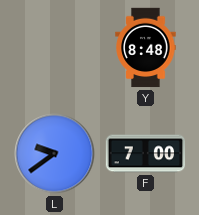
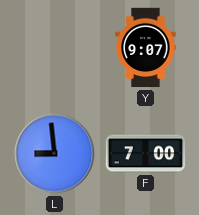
Y: 8:48 -> 9:07
L: 9:39 -> 8:59
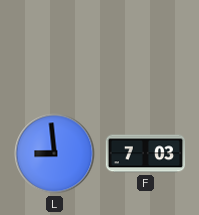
Y: 9:07 -> none
F: 7:00 -> 7:03
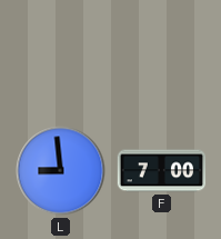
F: 7:03 -> 7:00
